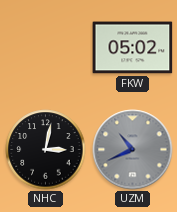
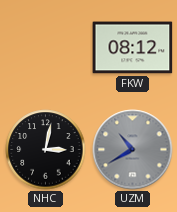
FKW: 05:02 -> 08:12
UZM: 10:41 -> 10:40
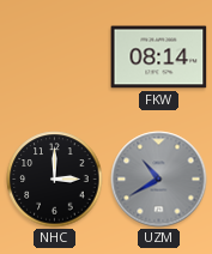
FKW: 08:12 -> 08:14
NHC: 3:02 -> 3:00
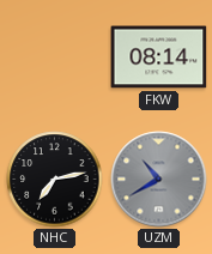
NHC: 3:00 -> 7:13
